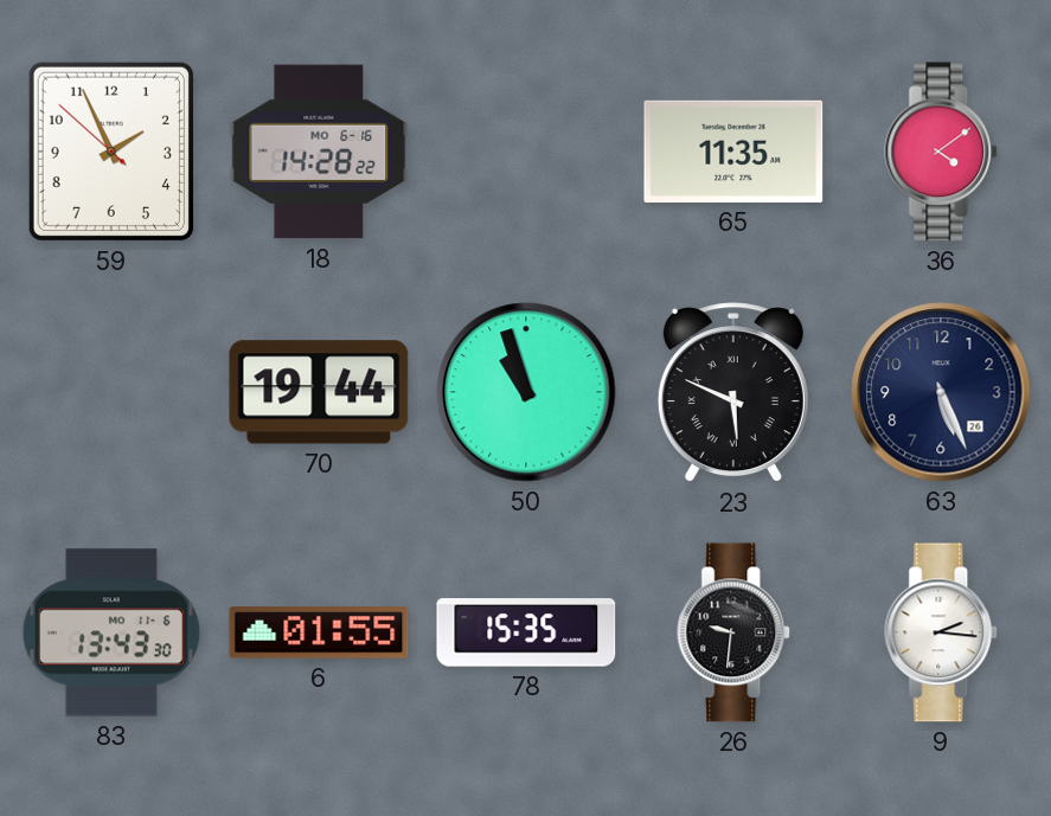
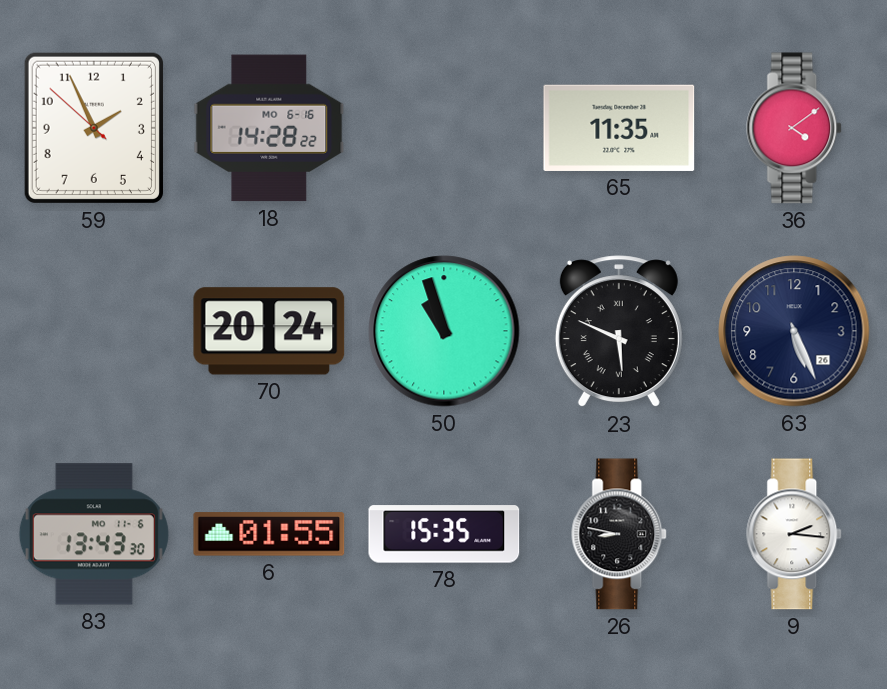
70: 19:44 -> 20:24
26: 9:31 -> 8:47
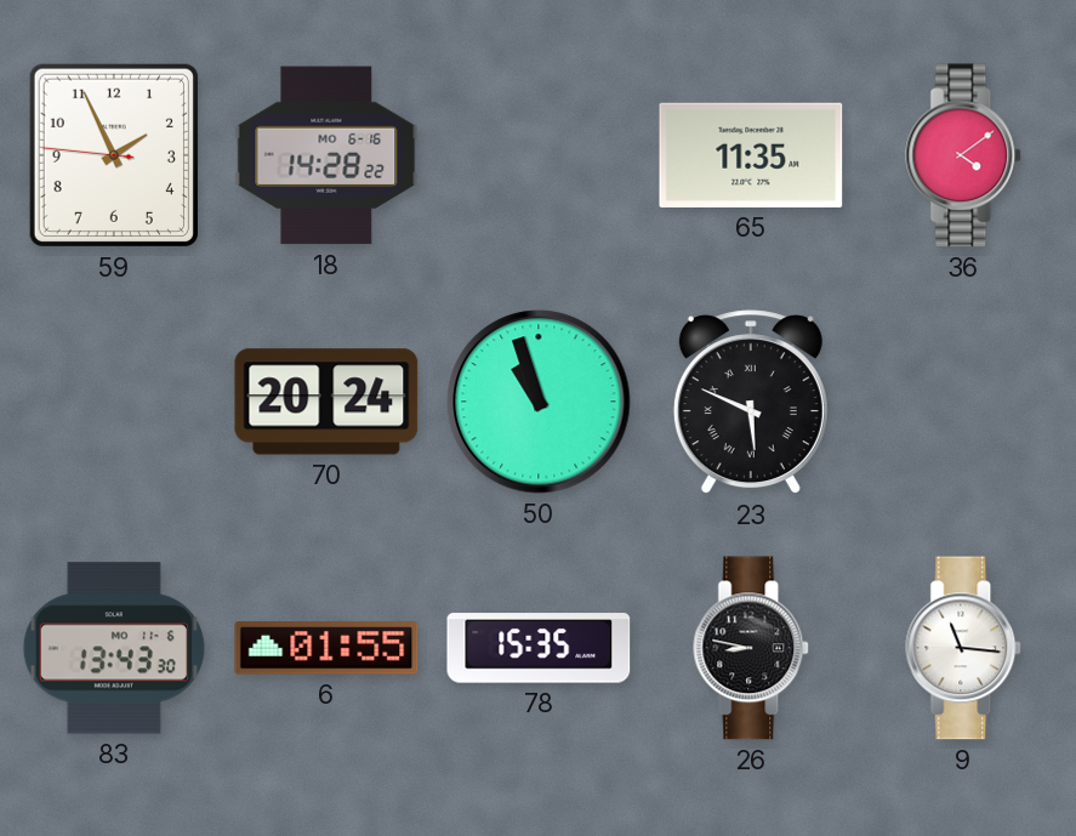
59: 1:55:52 -> 1:55:46
63: 5:26 -> none
9: 2:16 -> 11:16
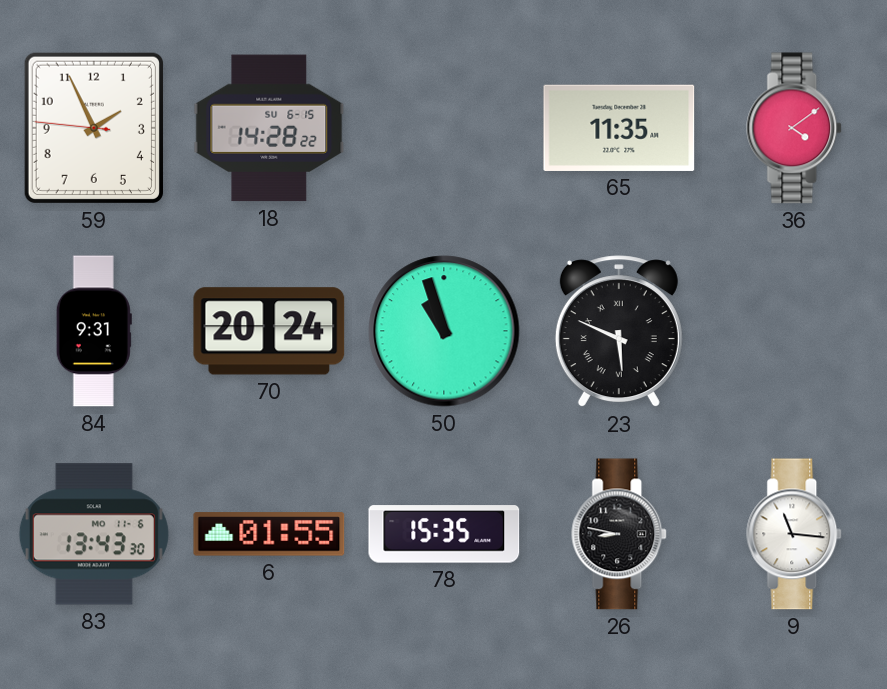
18 date: MO 6-16 -> SU 6-15
84: none -> 9:31
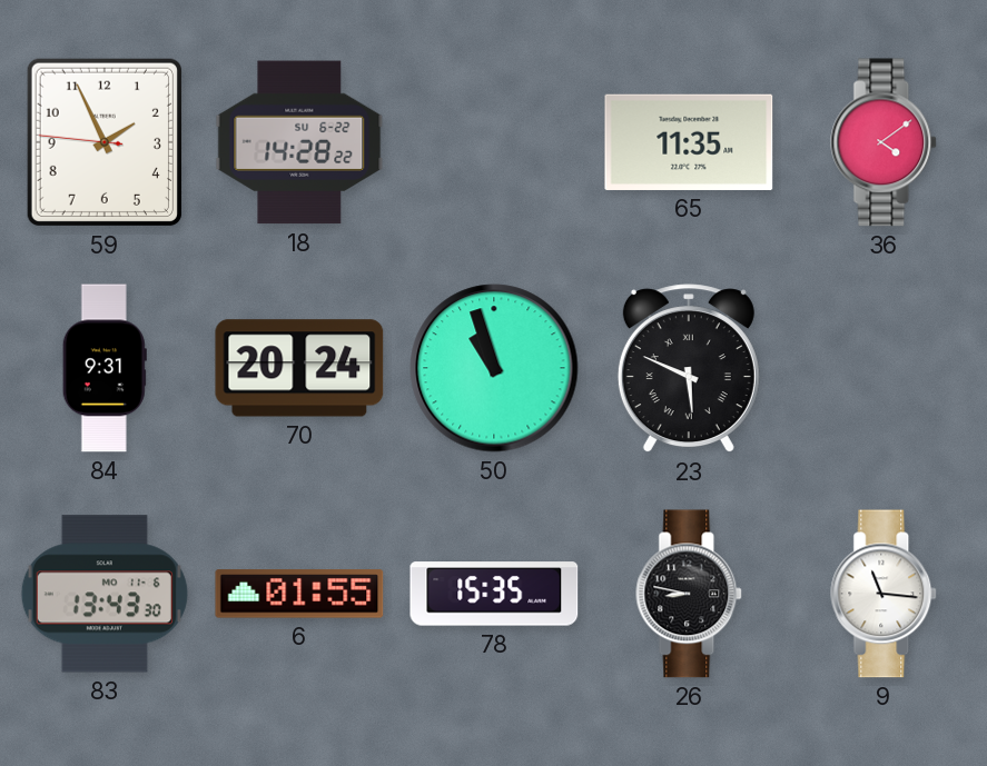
18 date: SU 6-15 -> SU 6-22
